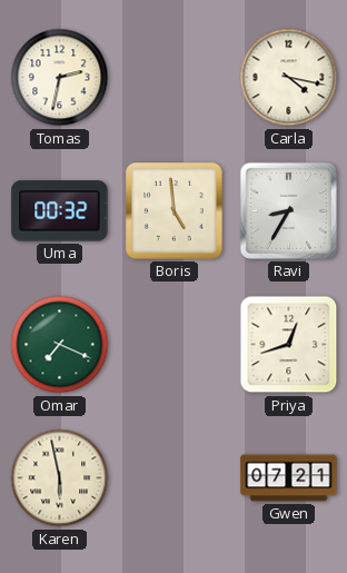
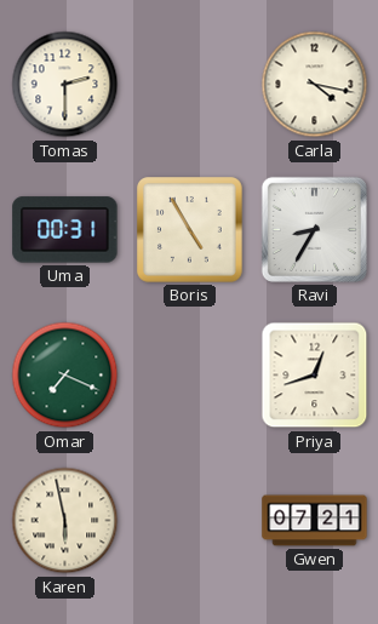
Tomas: 2:32 -> 2:30
Uma: 00:32 -> 00:31
Boris: 4:59 -> 4:55
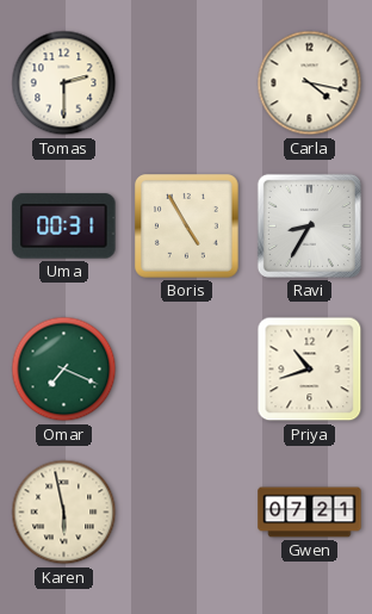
Priya: 12:42 -> 10:42
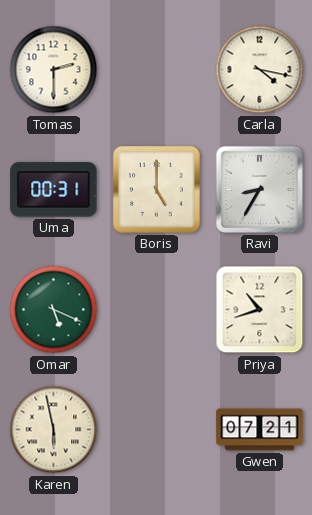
Boris: 4:55 -> 5:00
Omar: 7:19 -> 5:19
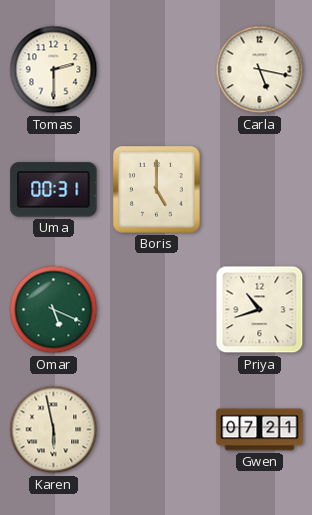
Carla: 4:17 -> 5:17
Ravi: 8:35 -> none
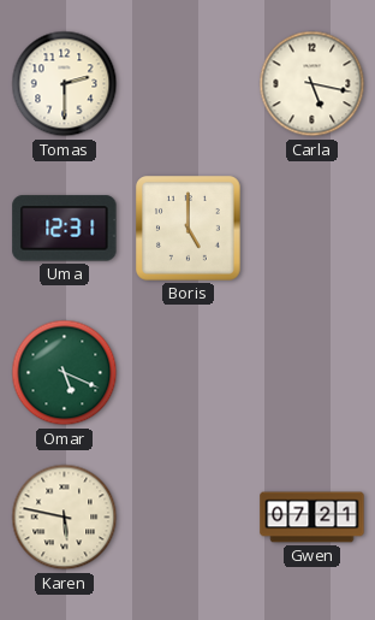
Uma: 00:31 -> 12:31
Priya: 10:42 -> none
Karen: 5:58 -> 5:47
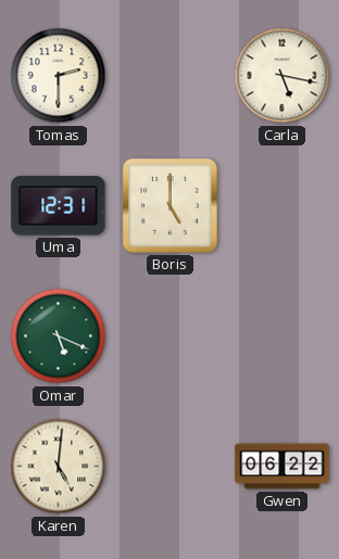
Karen: 5:47 -> 5:01
Gwen: 07:21 -> 06:22
